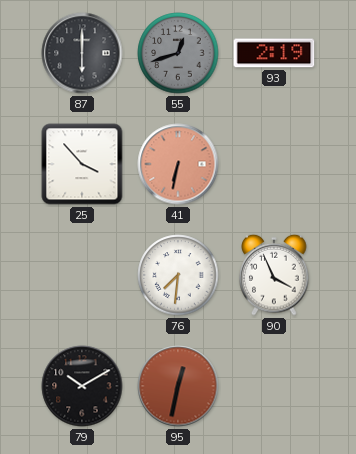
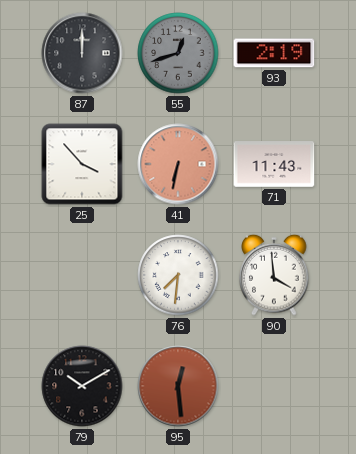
87: 6:00 -> 12:00
71: none -> 11:43
90: 3:56 -> 3:59
95: 12:32 -> 12:29
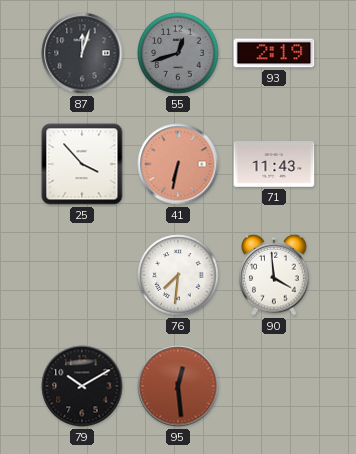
87: 12:00 -> 12:03
